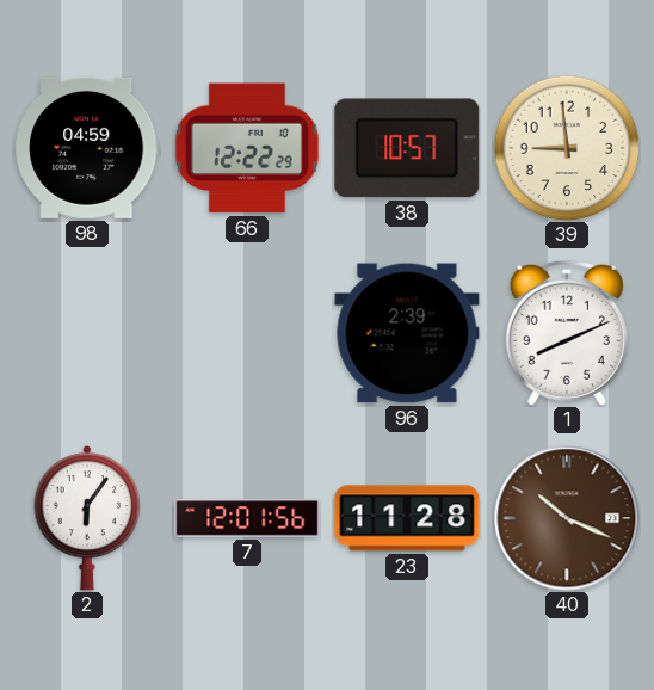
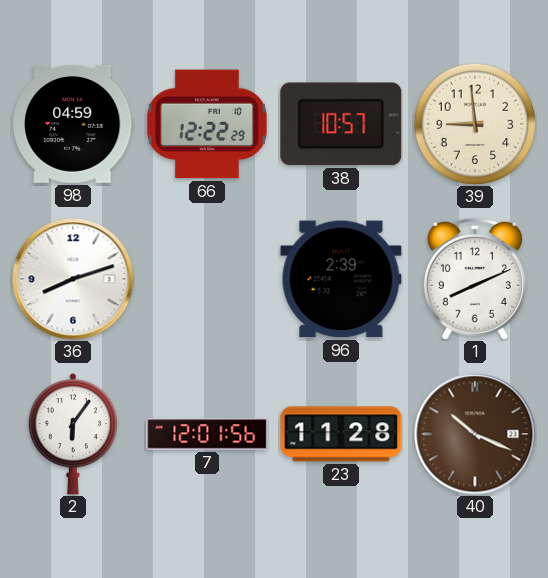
36: none -> 8:12
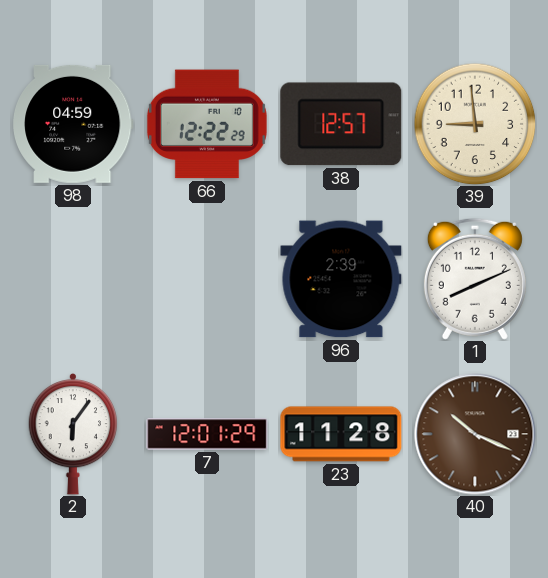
38: 10:57 -> 12:57
36: 8:12 -> none
7: 12:01:56 -> 12:01:29
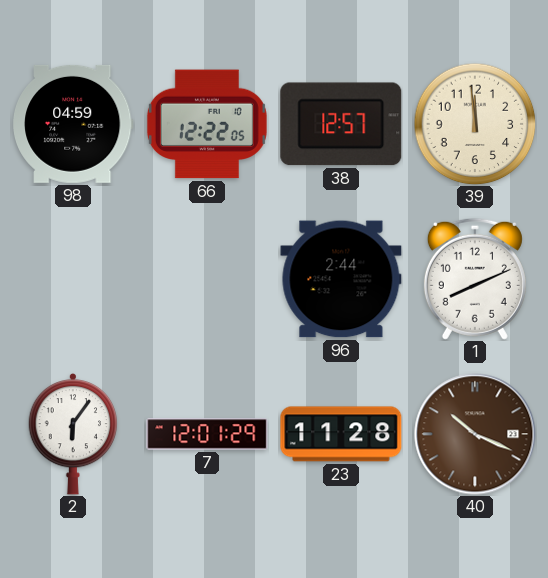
66: 12:22:29 -> 12:22:05
39: 8:59 -> 11:59
96: 2:39 -> 2:44
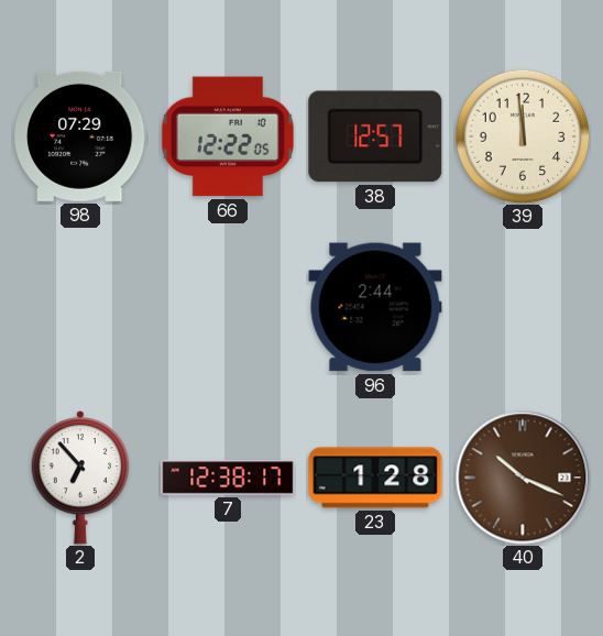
98: 04:59 -> 07:29
1: 8:11 -> none
2: 6:06 -> 6:53
7: 12:01 -> 12:38
23: 11:28 -> 1:28
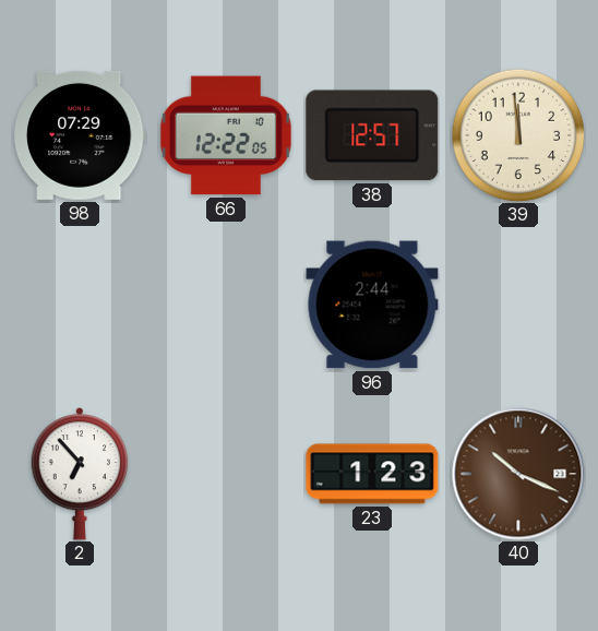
7: 12:38 -> none
23: 1:28 -> 1:23
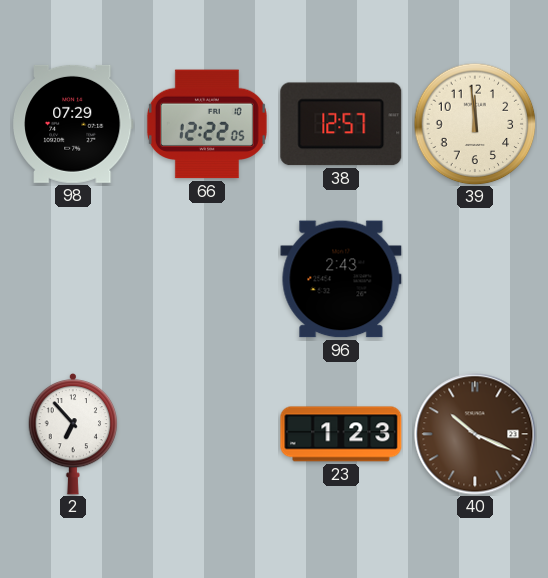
96: 2:44 -> 2:43
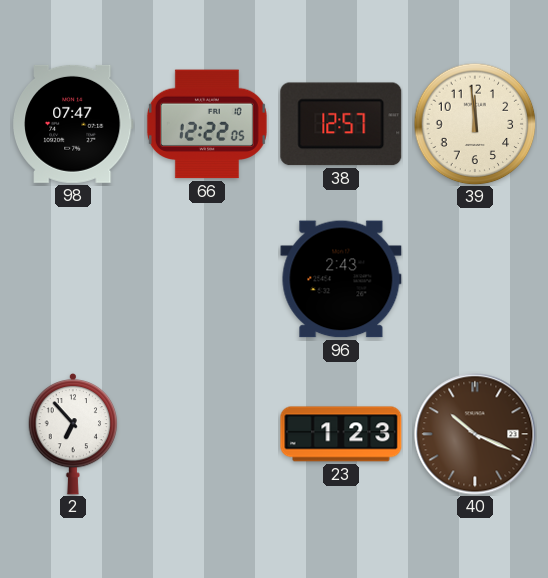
98: 07:29 -> 07:47
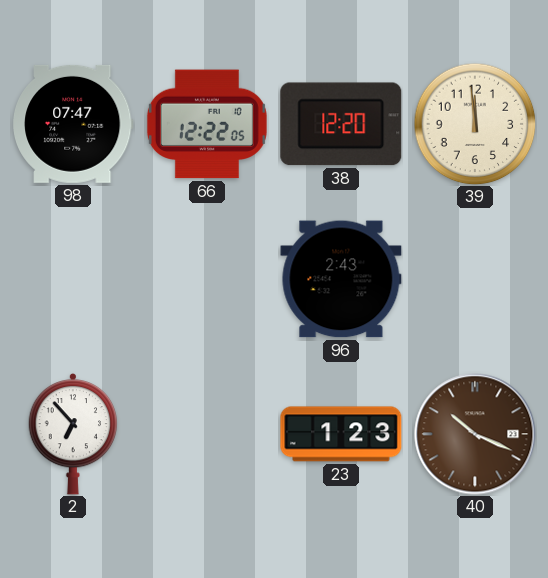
38: 12:57 -> 12:20
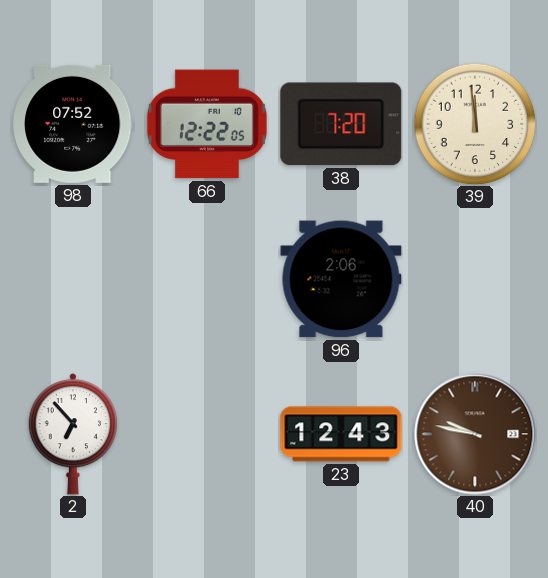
98: 07:47 -> 07:52
38: 12:20 -> 7:20
96: 2:43 -> 2:06
23: 1:23 -> 12:43
40: 10:19 -> 9:47
